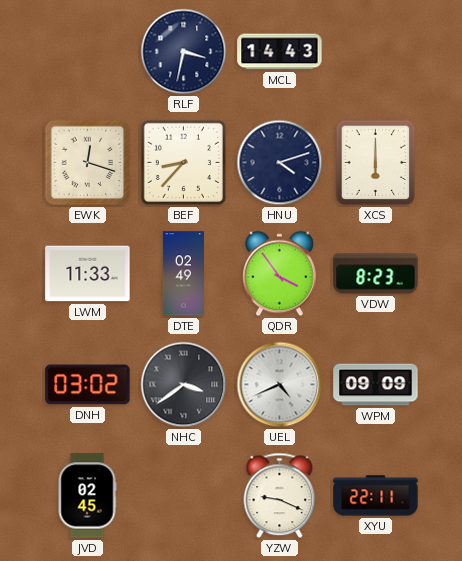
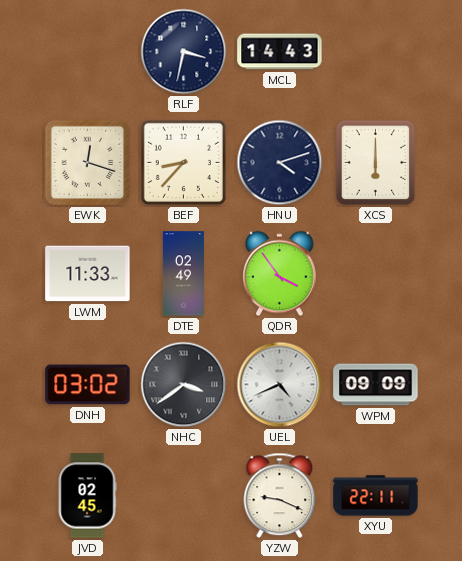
VDW: 8:23 -> none
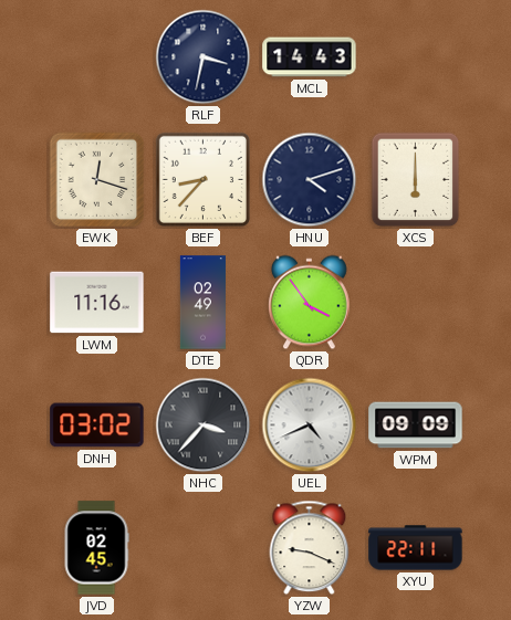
LWM: 11:33 -> 11:16
NHC: 3:39 -> 3:37
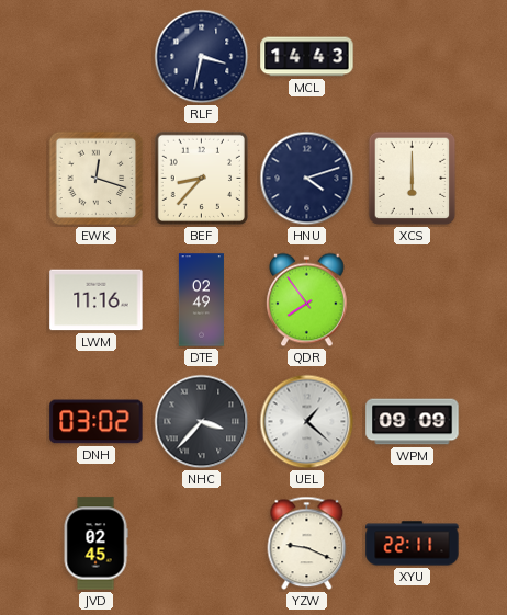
QDR: 3:54 -> 7:54
UEL: 4:41 -> 1:22
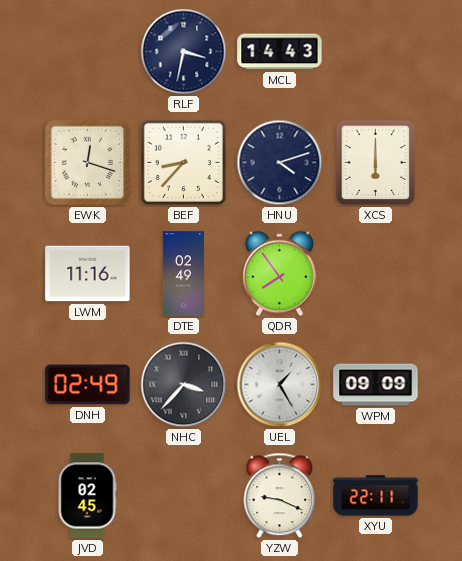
DNH: 03:02 -> 02:49
UEL: 1:22 -> 1:25
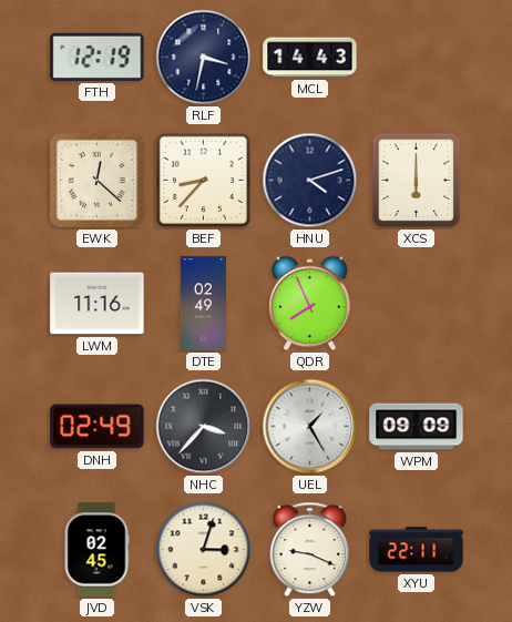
FTH: none -> 12:19
EWK: 12:18 -> 12:22
QDR: 7:54 -> 7:56
VSK: none -> 3:03
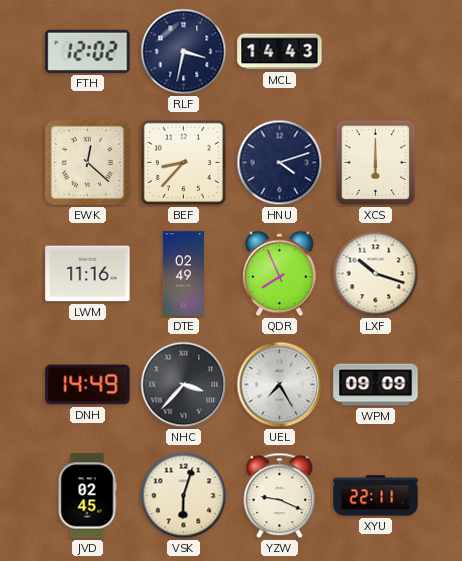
FTH: 12:19 -> 12:02
LXF: none -> 10:18
DNH: 02:49 -> 14:49
UEL: 1:25 -> 7:25
VSK: 3:03 -> 6:03
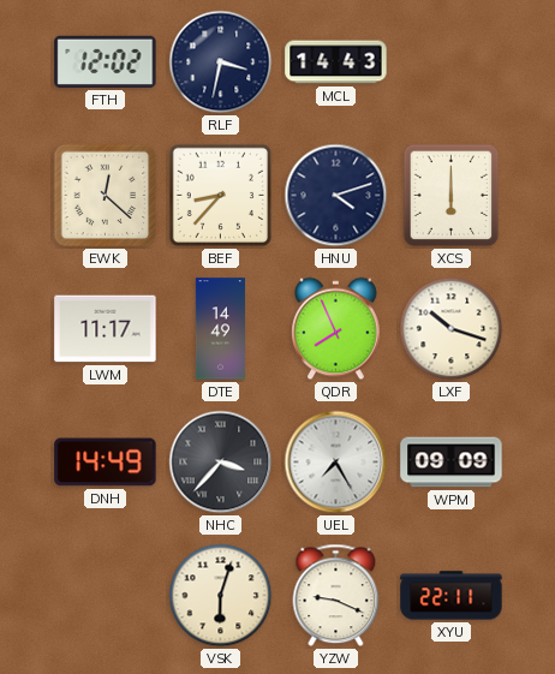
LWM: 11:16 -> 11:17
DTE: 02:49 -> 14:49
JVD: 02:45 -> none
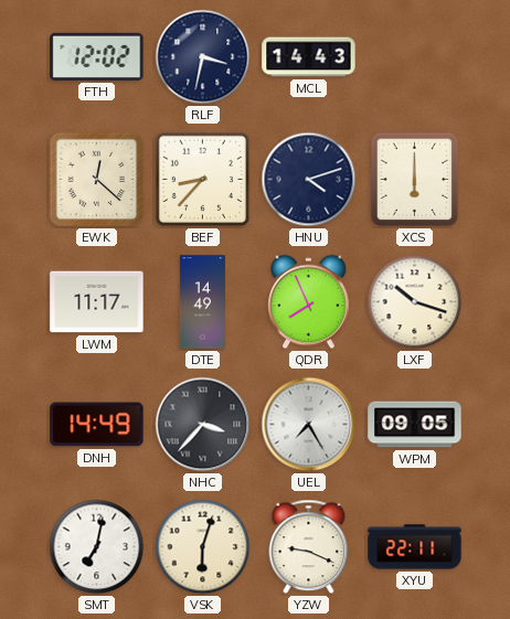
WPM: 09:09 -> 09:05
SMT: none -> 7:02
